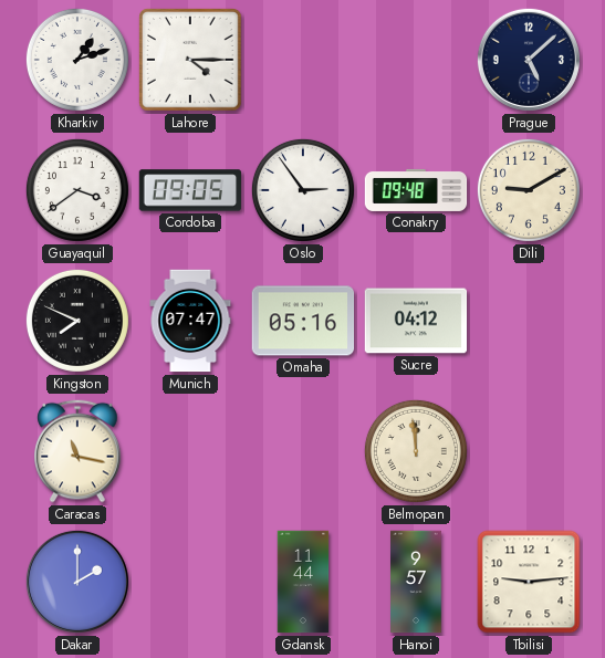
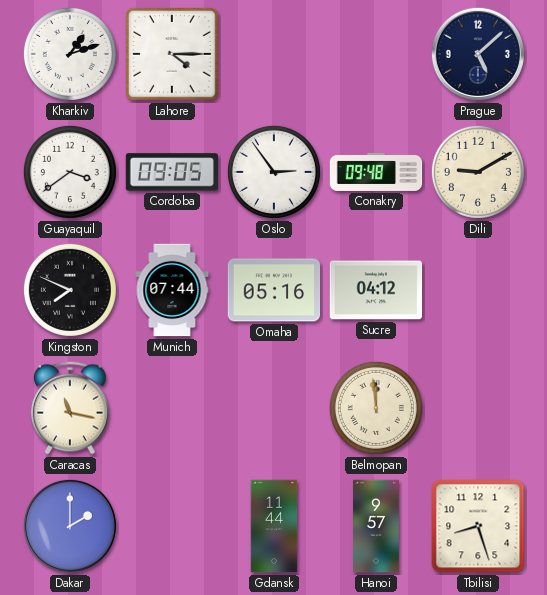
Munich: 07:47 -> 07:44
Tbilisi: 9:14 -> 8:27
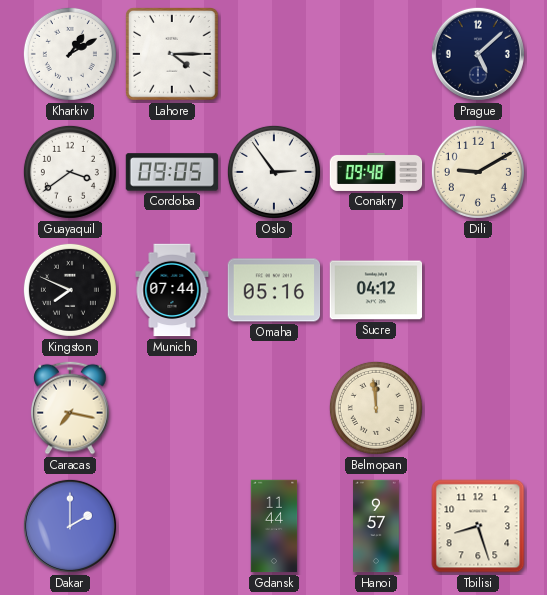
Kharkiv: 1:12 -> 1:10
Caracas: 11:17 -> 7:17
